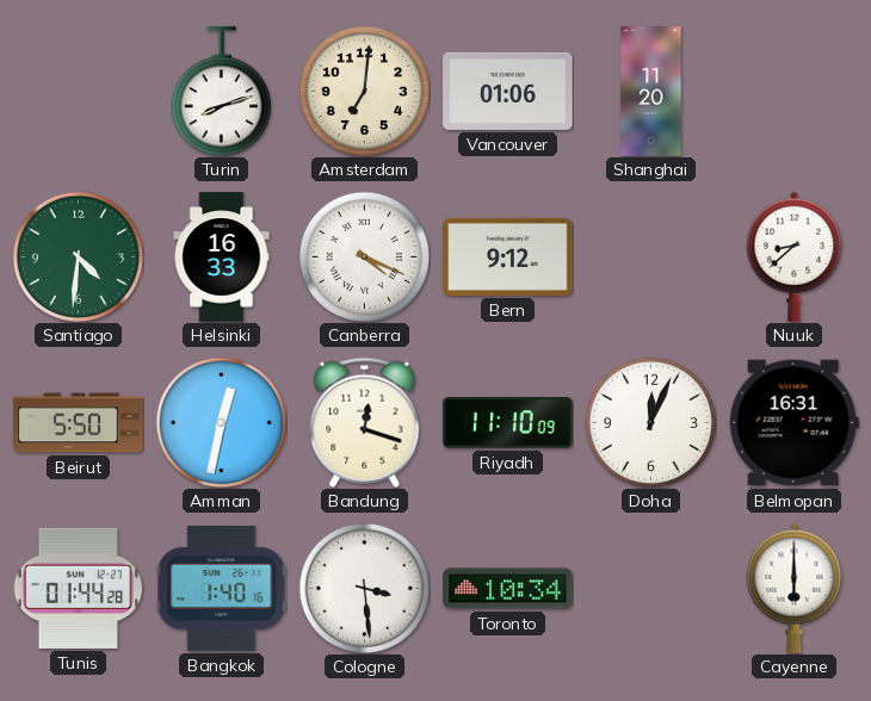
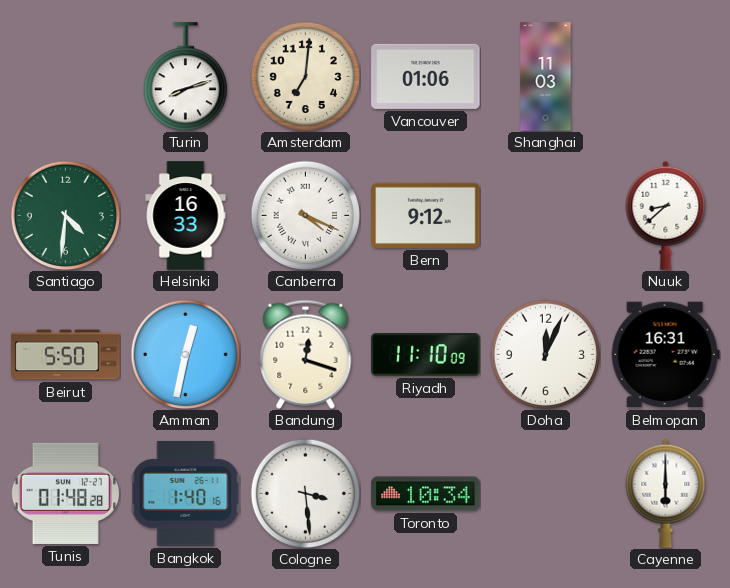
Shanghai: 11:20 -> 11:03
Tunis: 01:44 -> 01:48
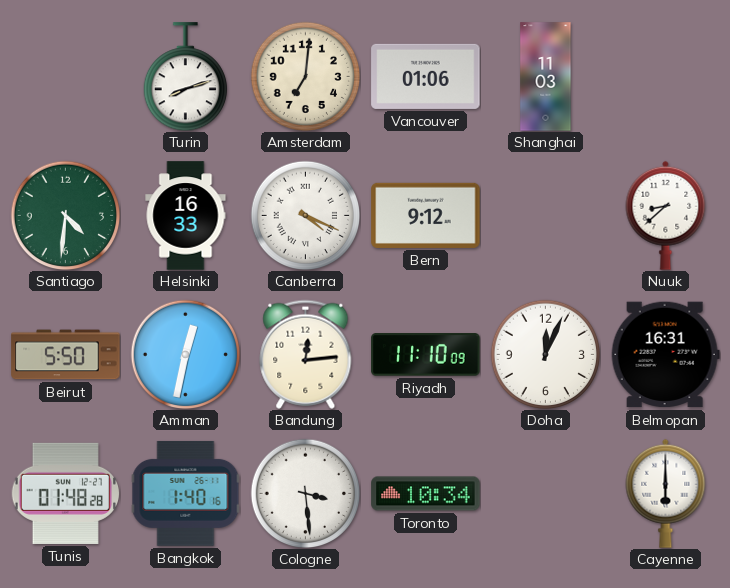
Bandung: 12:18 -> 12:14
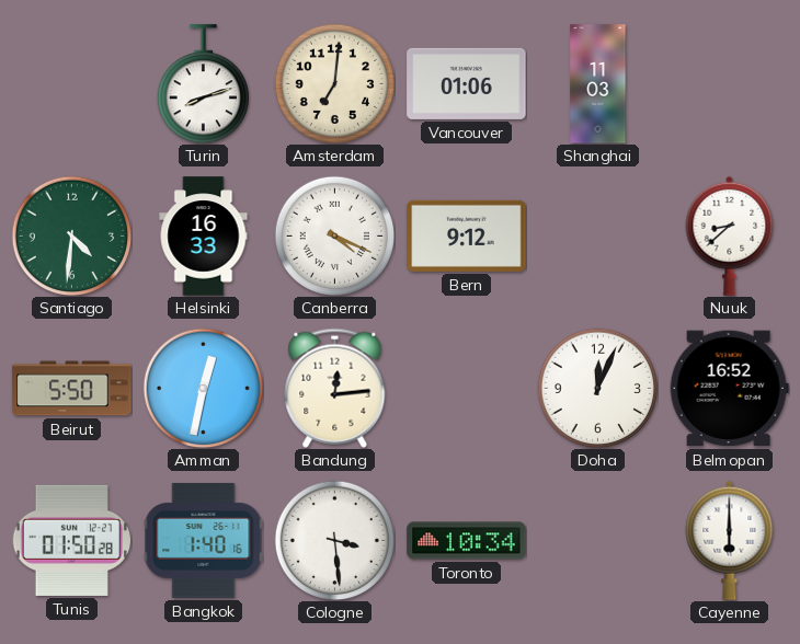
Riyadh: 11:10 -> none
Belmopan: 16:31 -> 16:52
Tunis: 01:48 -> 01:50
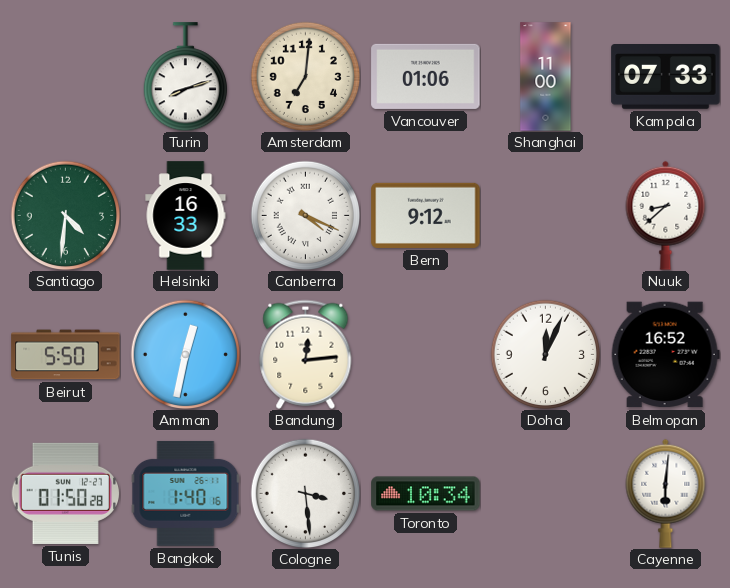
Shanghai: 11:03 -> 11:00
Kampala: none -> 07:33
Cayenne: 6:00 -> 6:01
